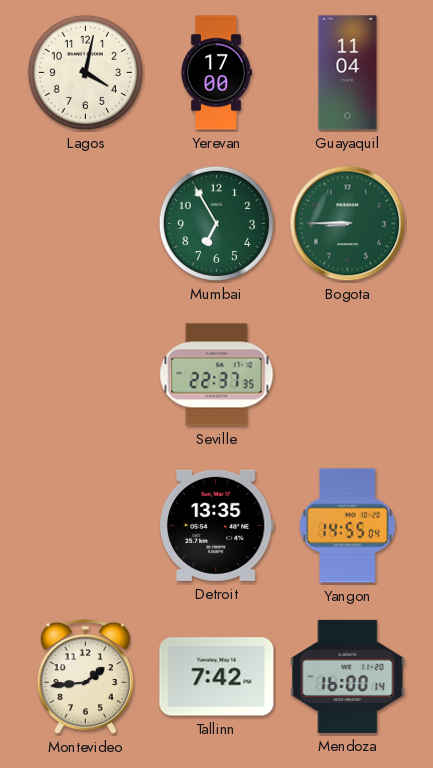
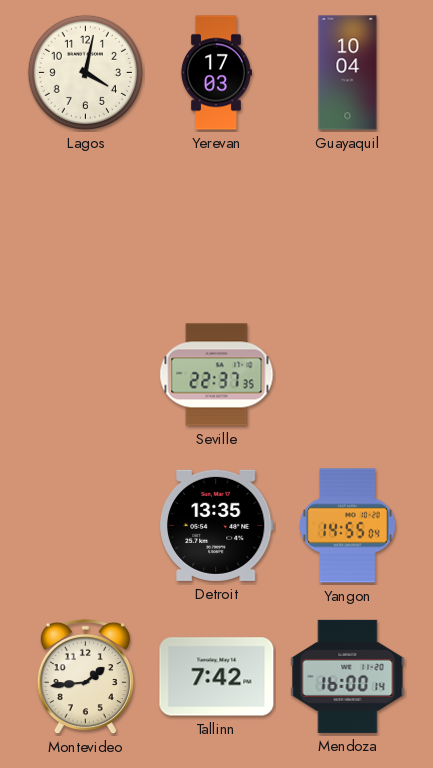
Yerevan: 17:00 -> 17:03
Guayaquil: 11:04 -> 10:04
Mumbai: 6:55 -> none
Bogota: 8:45 -> none
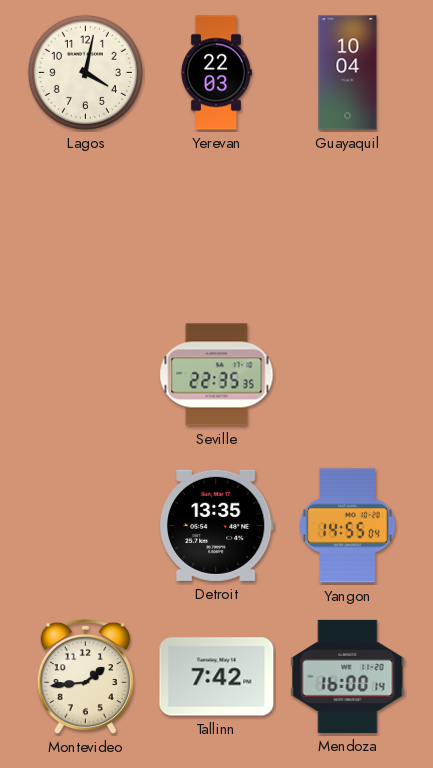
Yerevan: 17:03 -> 22:03
Seville: 22:37 -> 22:35
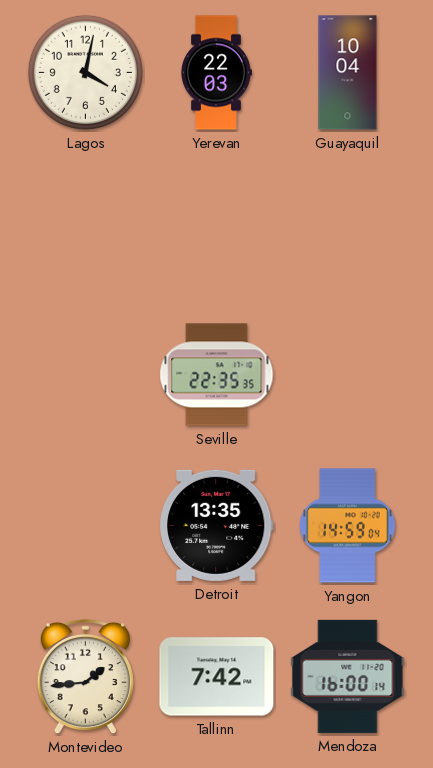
Yangon: 14:55 -> 14:59
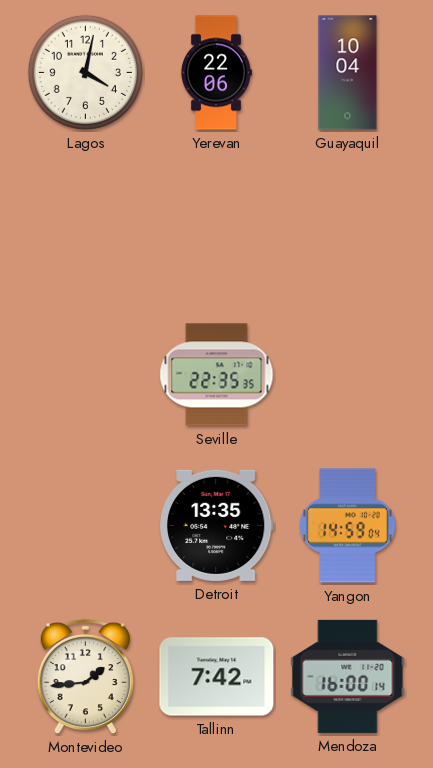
Yerevan: 22:03 -> 22:06
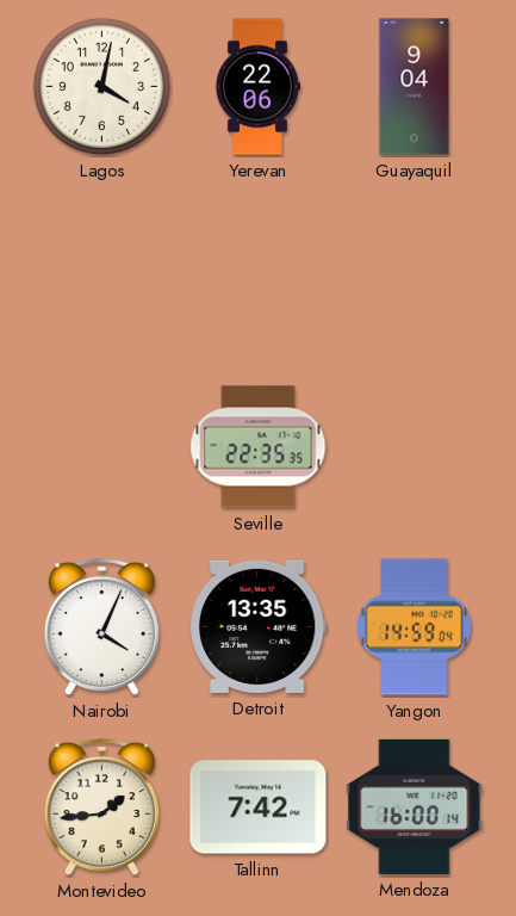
Guayaquil: 10:04 -> 9:04
Nairobi: none -> 4:04
